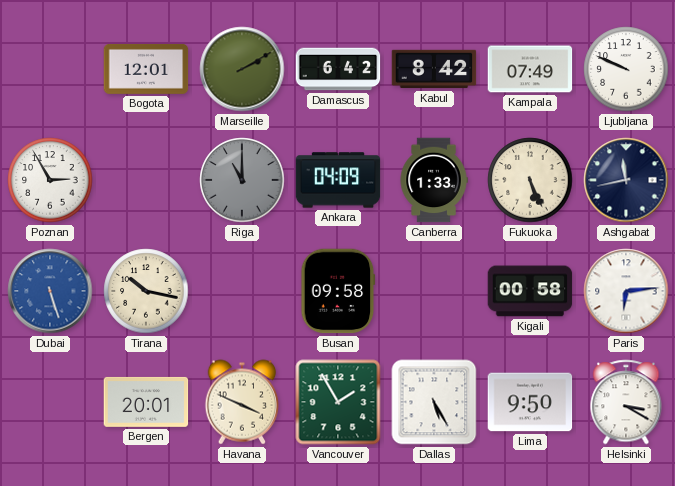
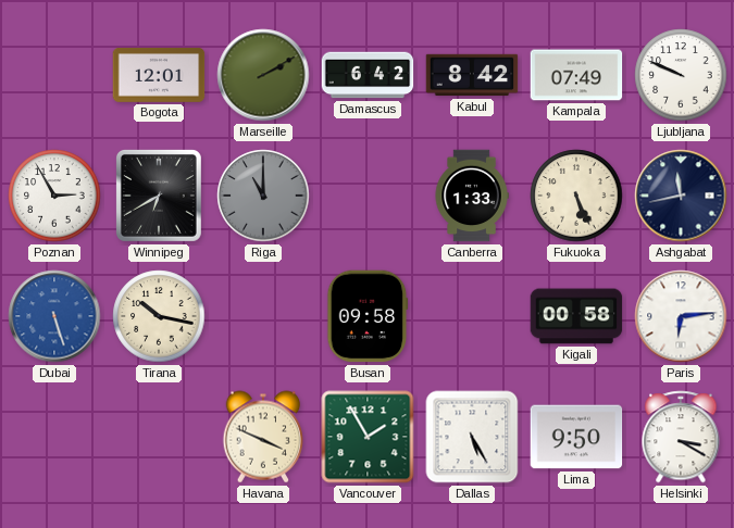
Winnipeg: none -> 6:40
Ankara: 04:09 -> none
Bergen: 20:01 -> none
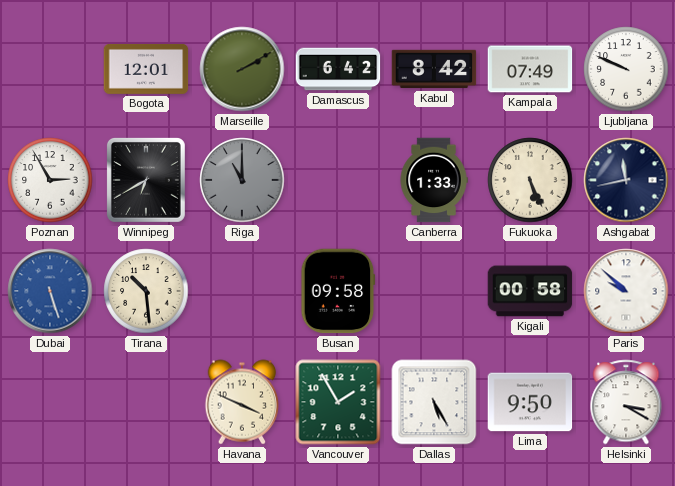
Tirana: 10:17 -> 10:29
Paris: 6:14 -> 9:52
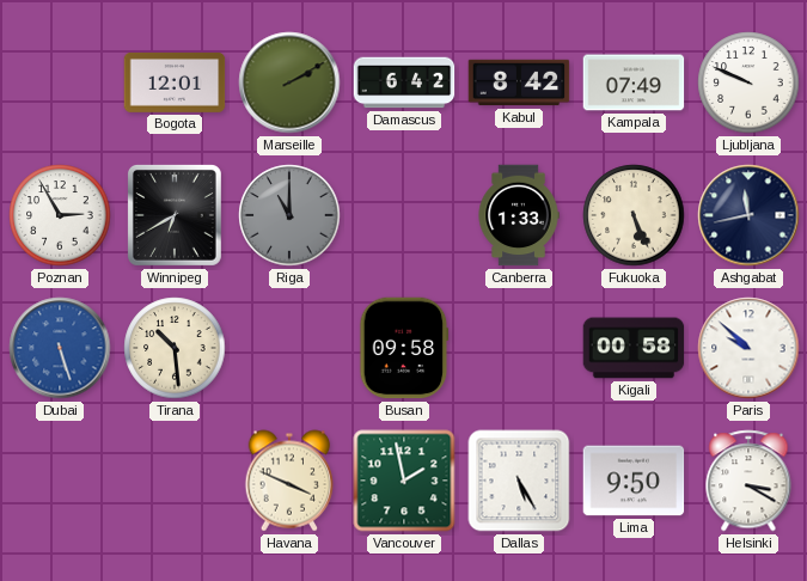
Vancouver: 1:55 -> 1:58
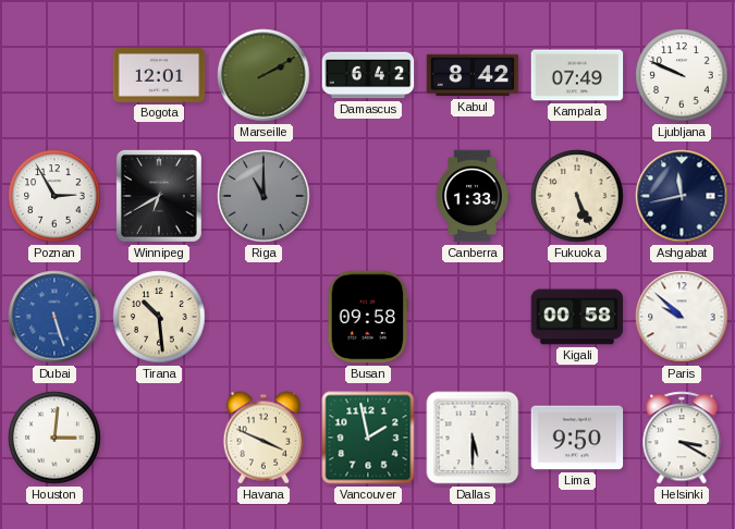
Houston: none -> 3:01
Dallas: 5:25 -> 5:30
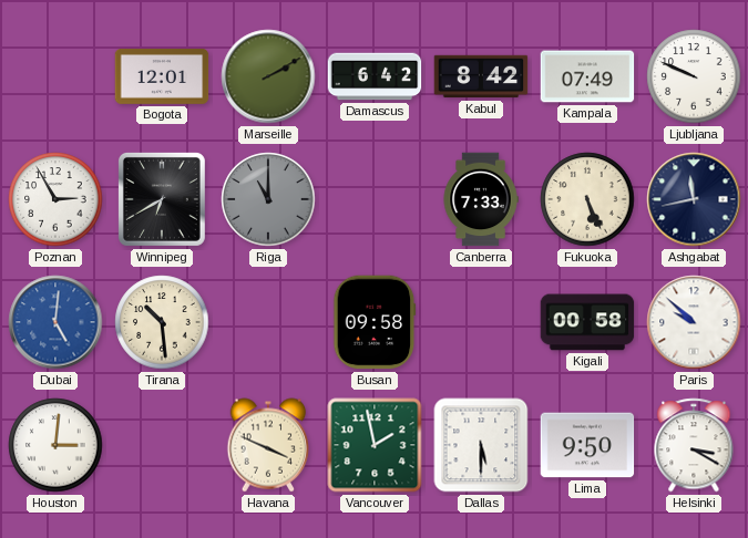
Canberra: 1:33 -> 7:33
Dubai: 5:27 -> 5:01
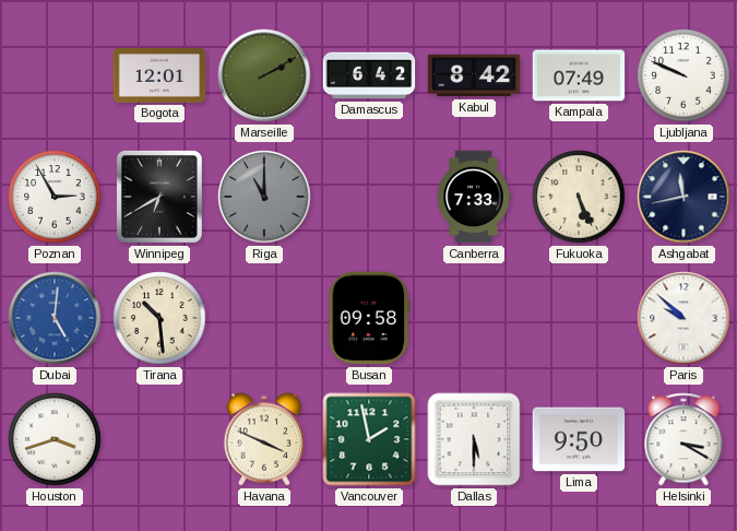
Kigali: 00:58 -> none
Houston: 3:01 -> 3:42
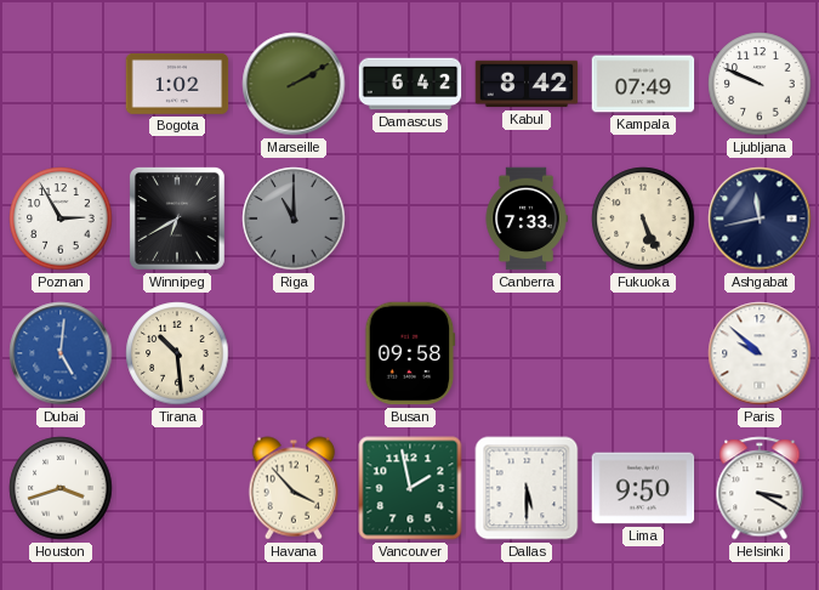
Bogota: 12:01 -> 1:02
Havana: 3:49 -> 3:53
